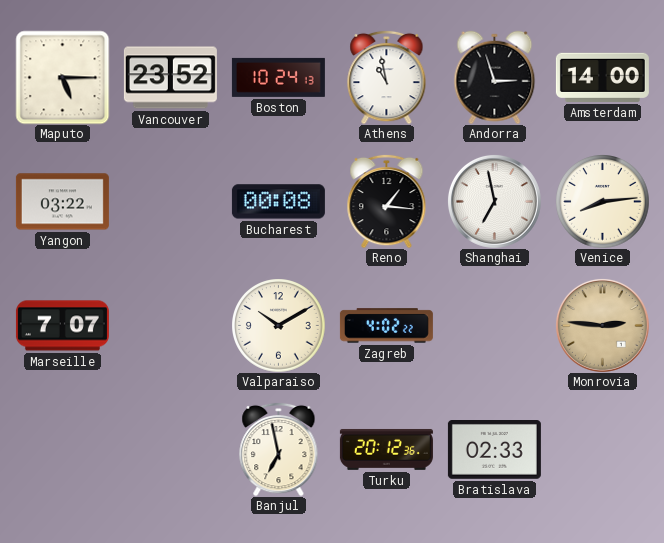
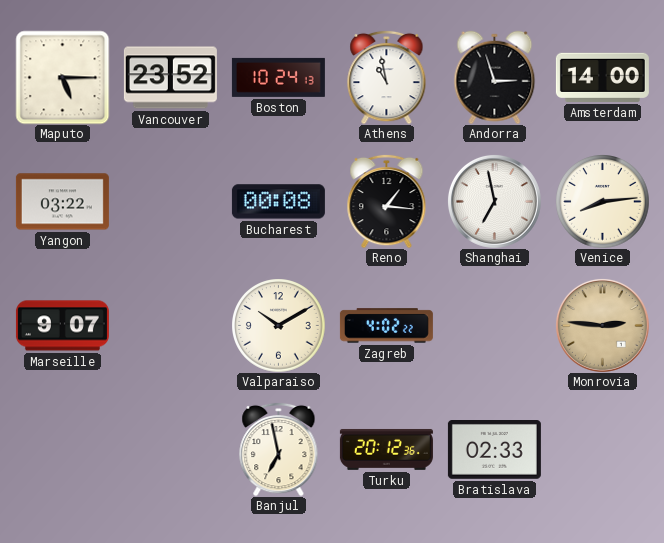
Marseille: 7:07 -> 9:07
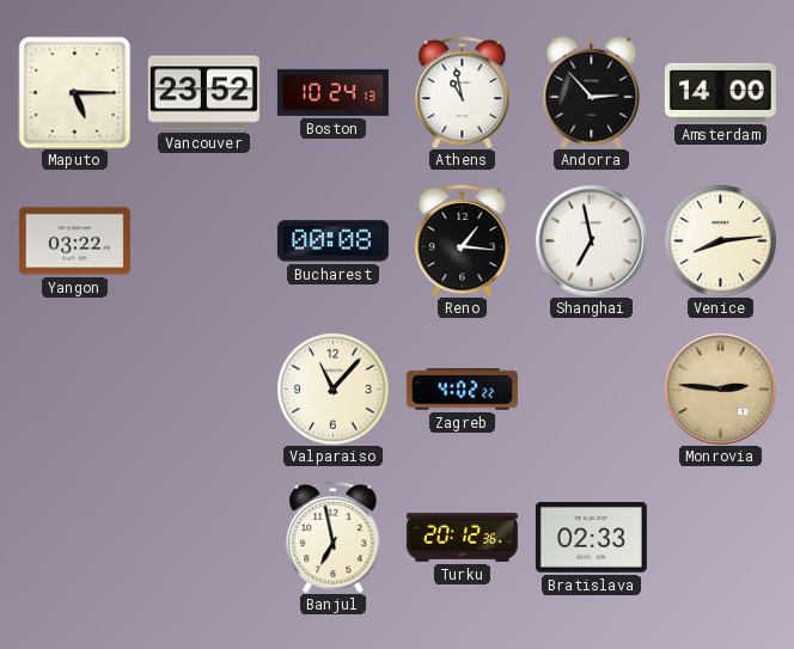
Andorra: 2:57 -> 2:53
Marseille: 9:07 -> none
Valparaiso: 10:10 -> 11:07
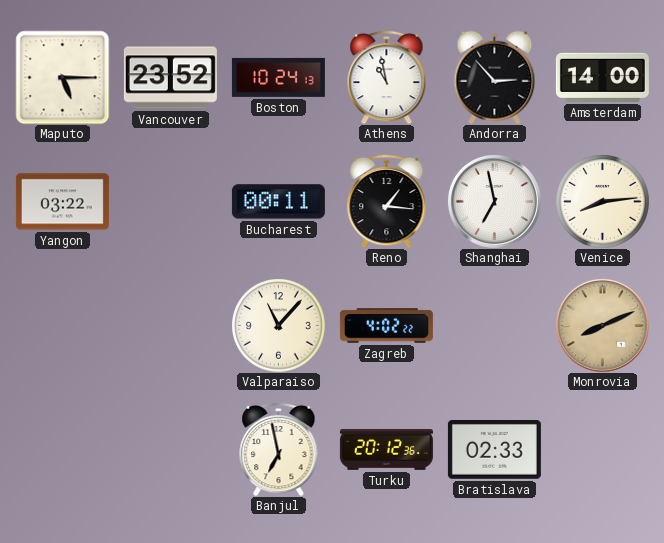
Bucharest: 00:08 -> 00:11
Monrovia: 2:46 -> 8:11
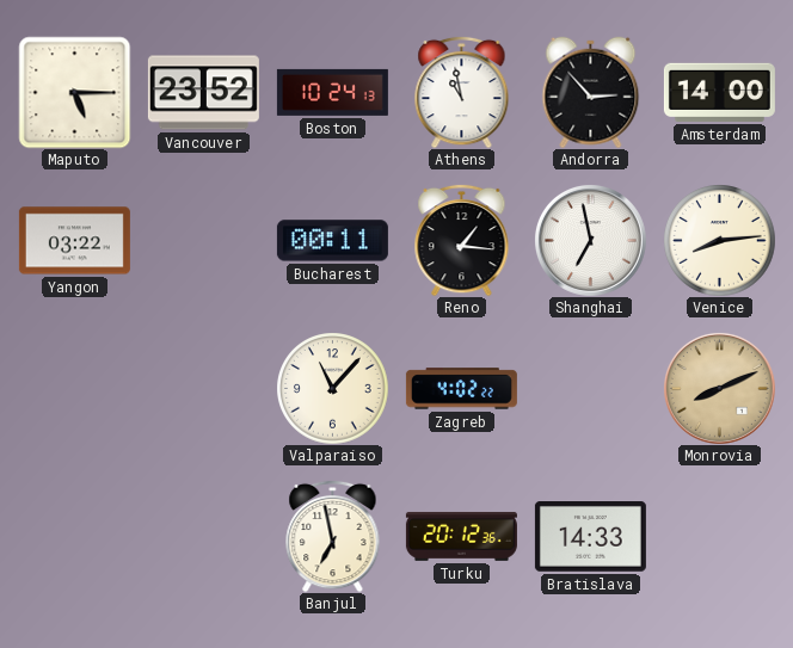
Bratislava: 02:33 -> 14:33
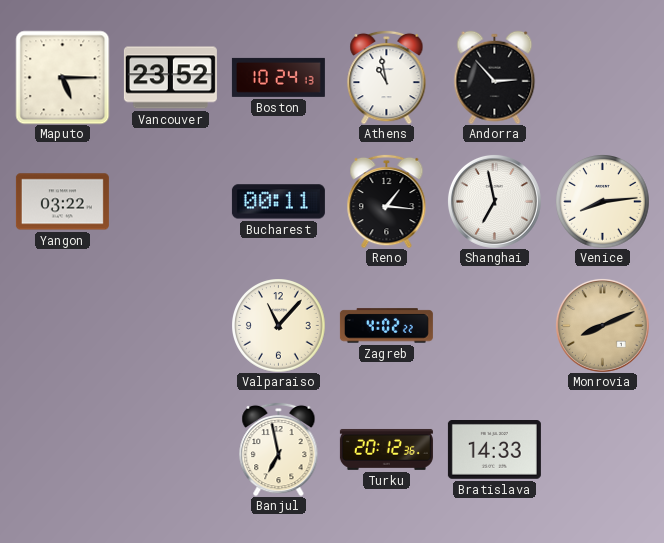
Amsterdam: 14:00 -> none
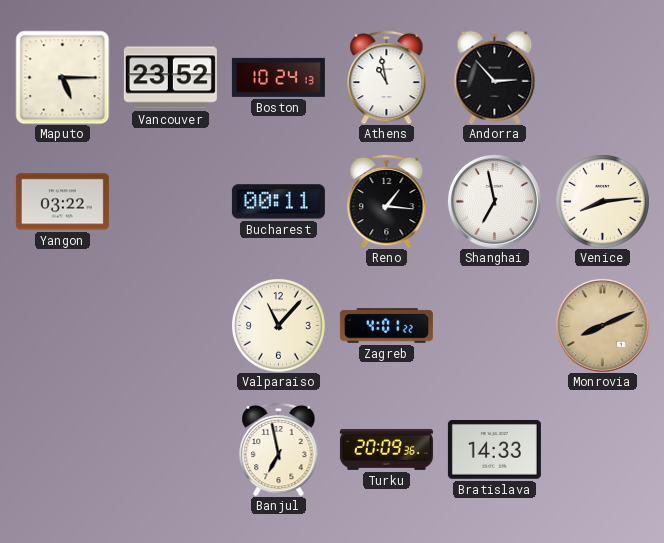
Zagreb: 4:02 -> 4:01
Turku: 20:12 -> 20:09
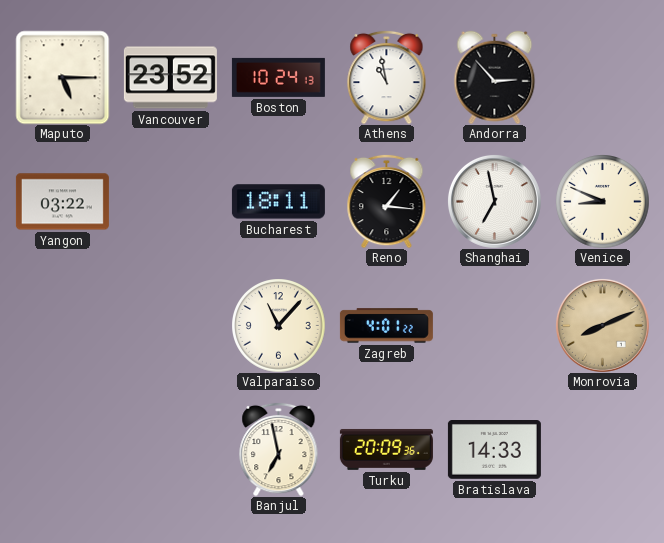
Bucharest: 00:11 -> 18:11
Venice: 8:14 -> 8:49
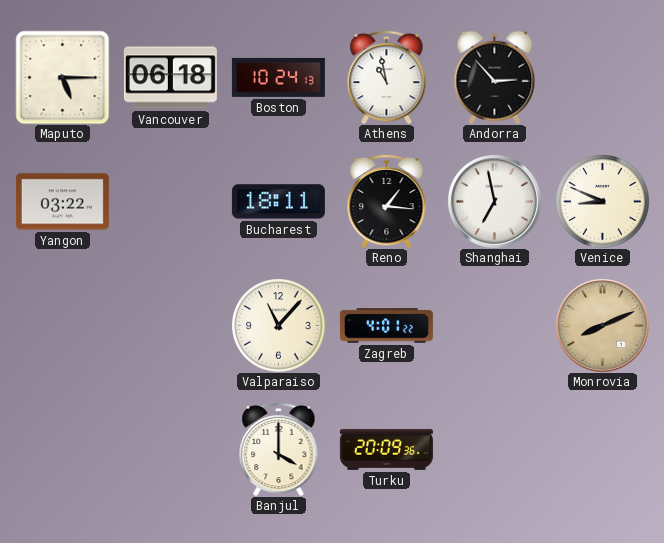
Vancouver: 23:52 -> 06:18
Banjul: 6:58 -> 4:00
Bratislava: 14:33 -> none
